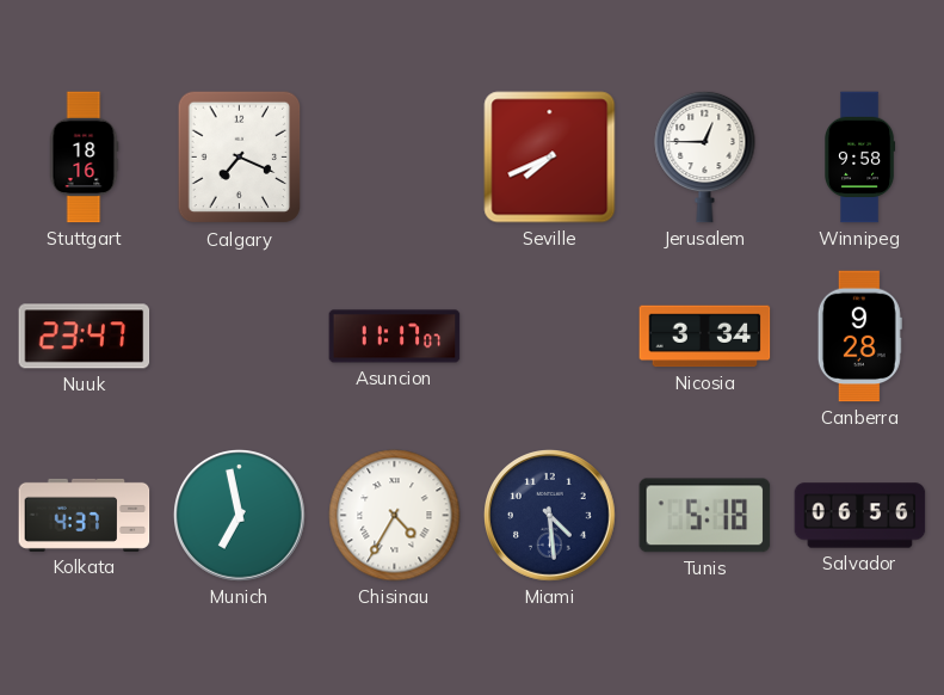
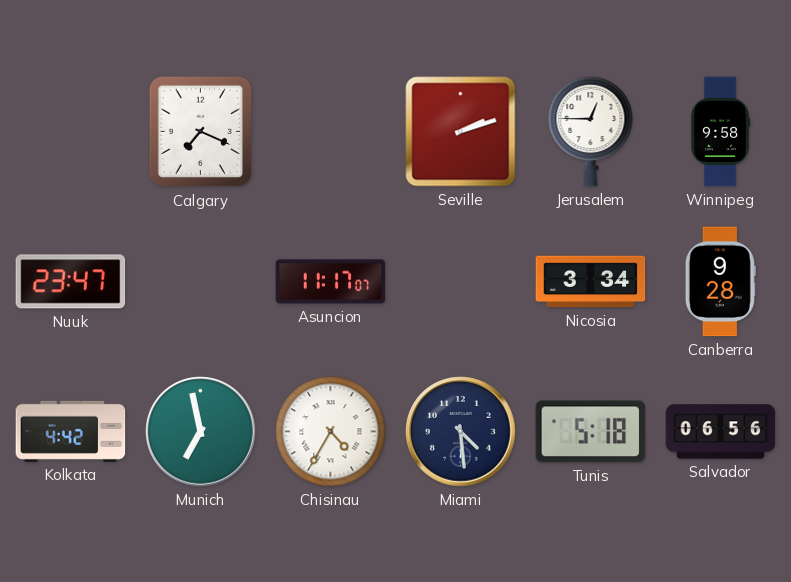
Stuttgart: 18:16 -> none
Seville: 7:41 -> 2:12
Kolkata: 4:37 -> 4:42
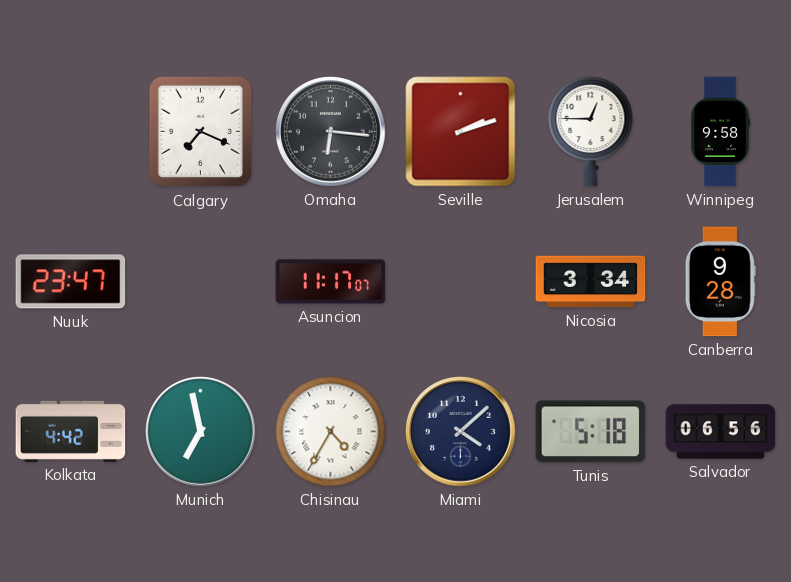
Omaha: none -> 6:16
Miami: 4:29 -> 4:08
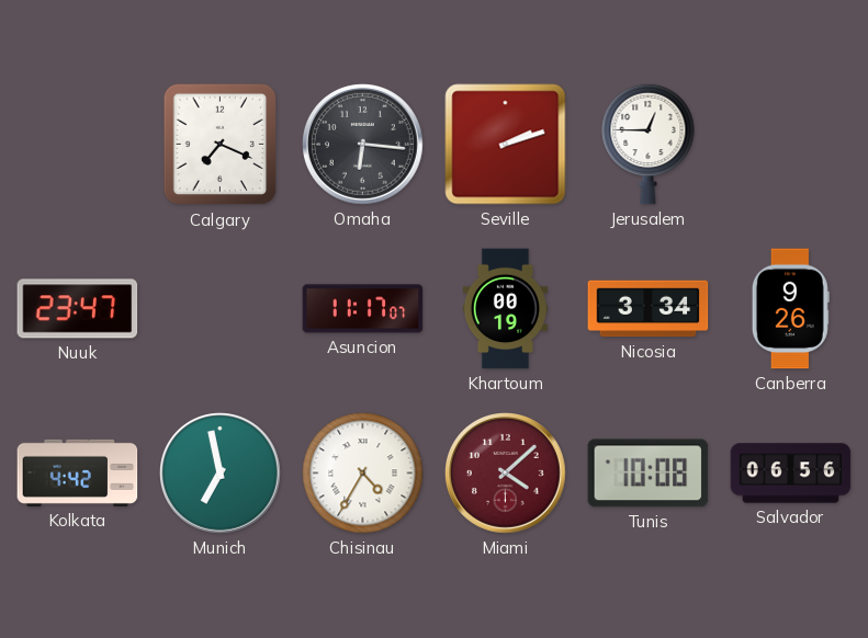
Winnipeg: 9:58 -> none
Khartoum: none -> 00:19
Canberra: 9:28 -> 9:26
Miami dial: navy -> burgundy
Tunis: 5:18 -> 10:08
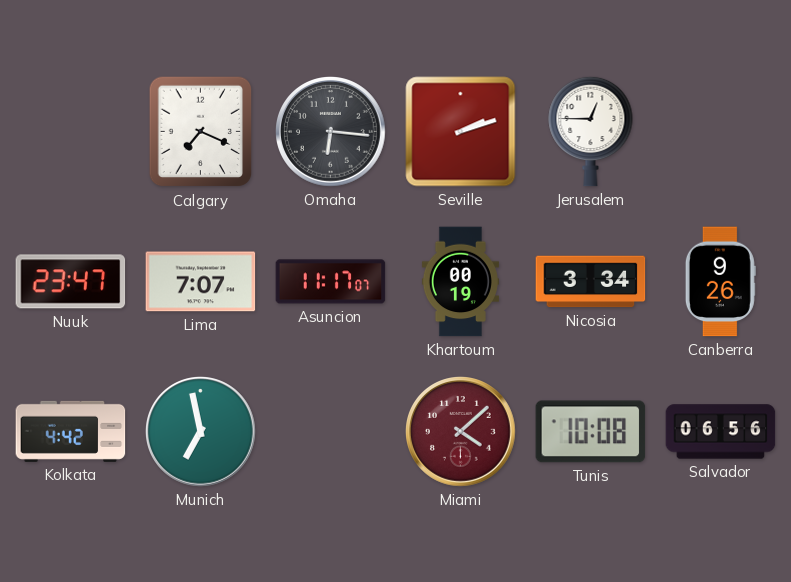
Lima: none -> 7:07
Chisinau: 4:35 -> none
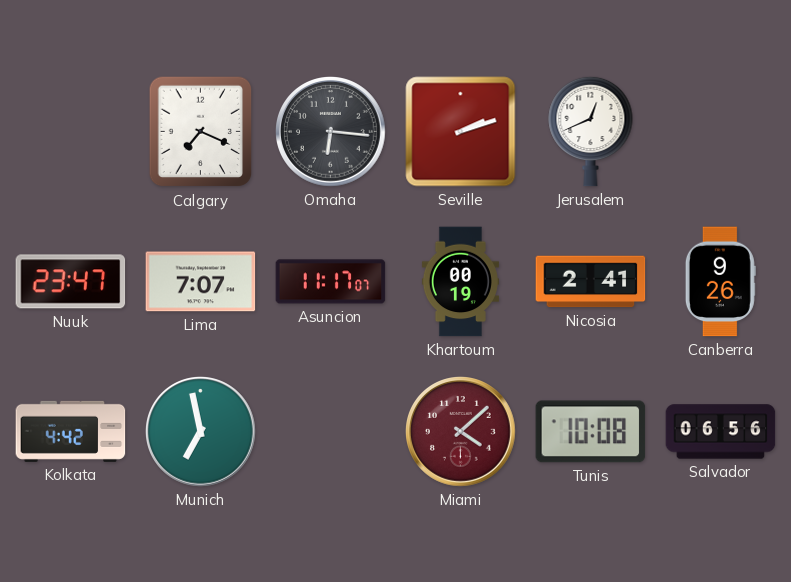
Jerusalem: 12:45 -> 12:41
Nicosia: 3:34 -> 2:41
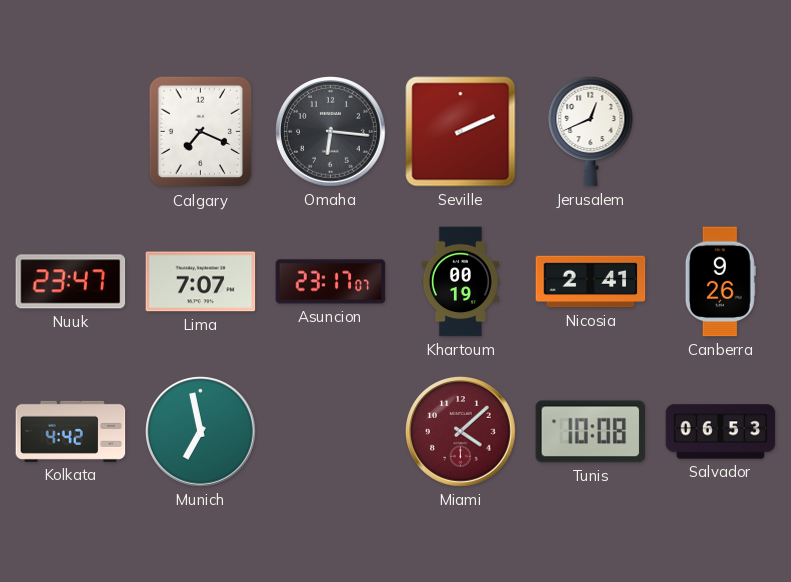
Seville: 2:12 -> 2:11
Asuncion: 11:17 -> 23:17
Salvador: 06:56 -> 06:53
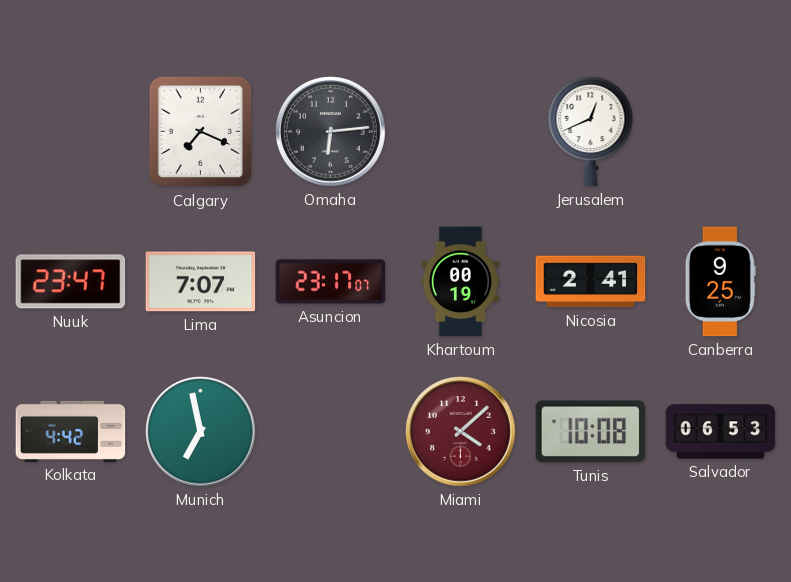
Omaha: 6:16 -> 6:14
Seville: 2:11 -> none
Canberra: 9:26 -> 9:25
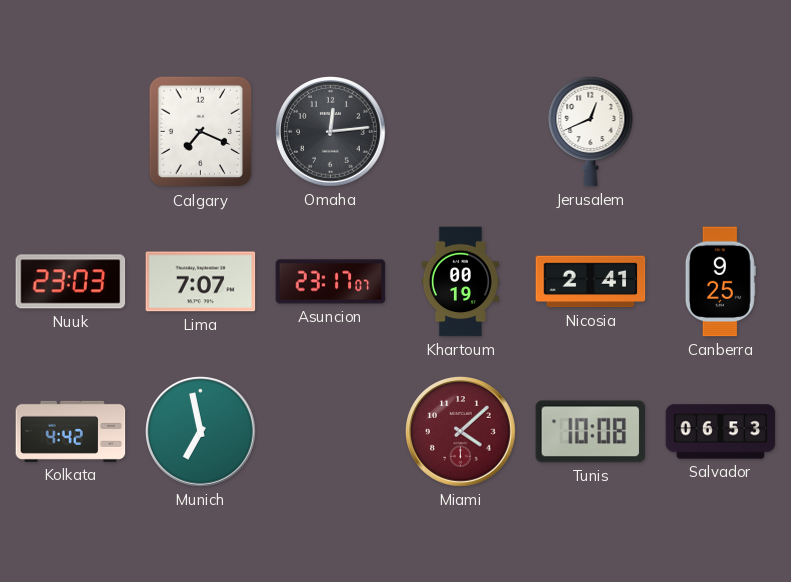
Omaha: 6:14 -> 12:14
Nuuk: 23:47 -> 23:03
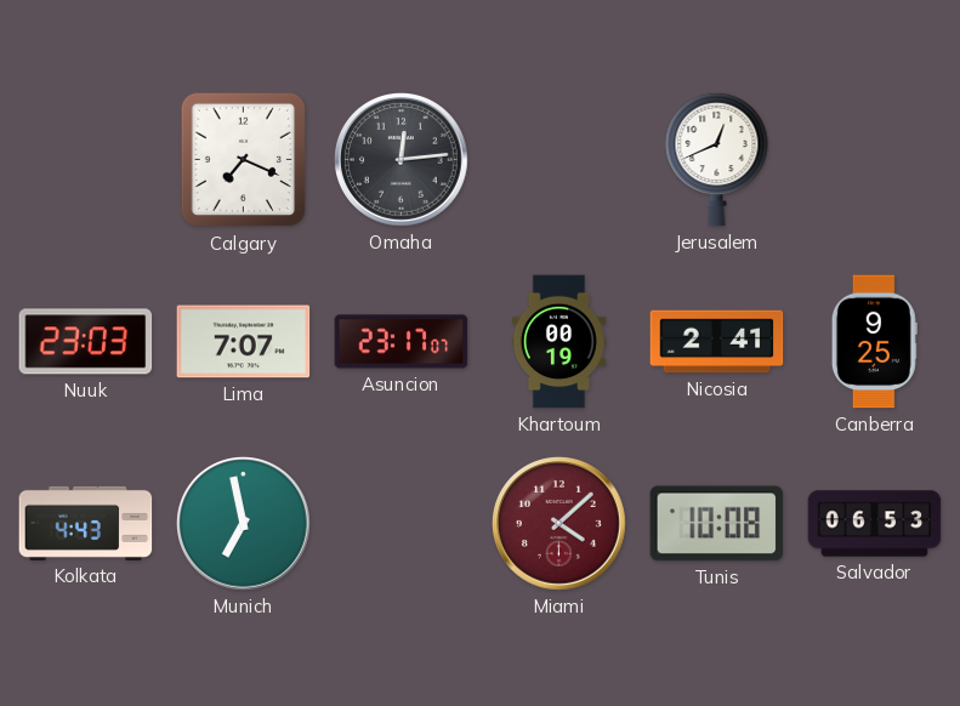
Kolkata: 4:42 -> 4:43
